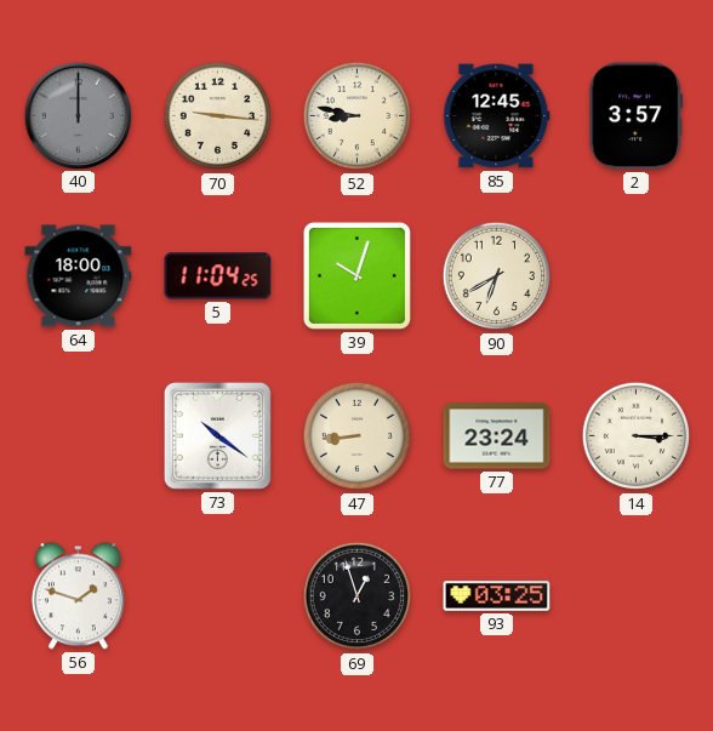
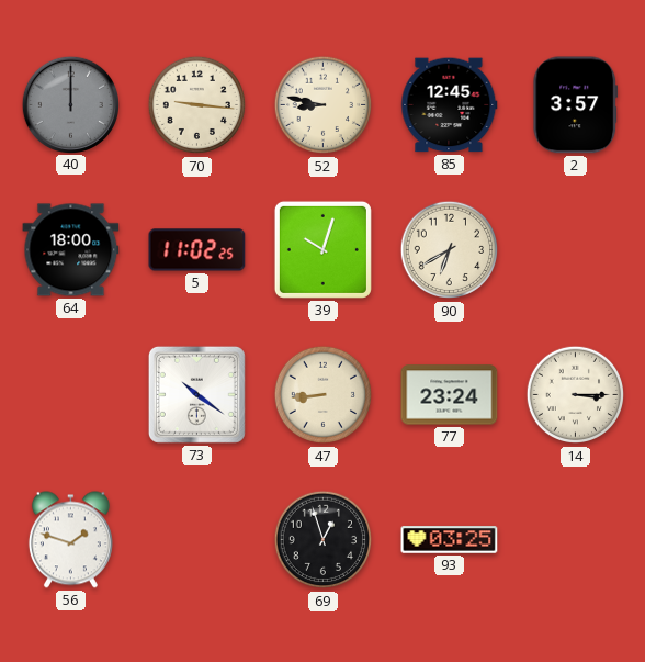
5: 11:04 -> 11:02
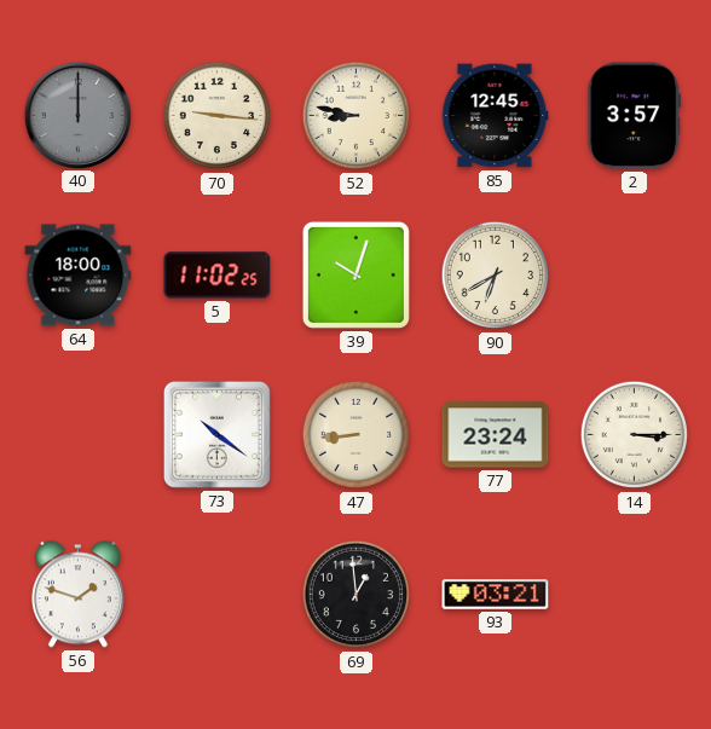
69: 12:57 -> 12:59
93: 03:25 -> 03:21
